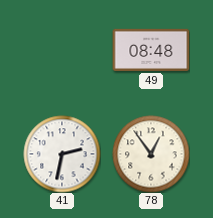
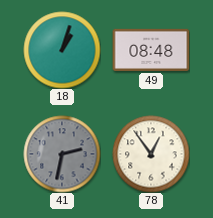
18: none -> 1:03
41 dial: white -> grey
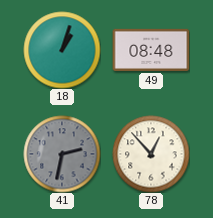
78: 12:54 -> 12:53
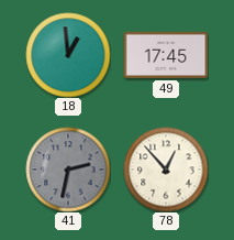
18: 1:03 -> 12:59
49: 08:48 -> 17:45
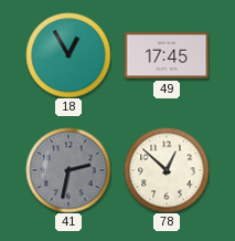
18: 12:59 -> 12:55
78: 12:53 -> 12:52
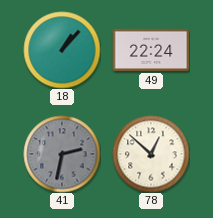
18: 12:55 -> 1:07
49: 17:45 -> 22:24
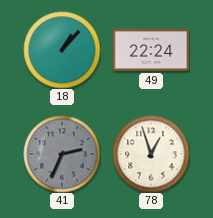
41: 2:32 -> 2:34
78: 12:52 -> 12:57
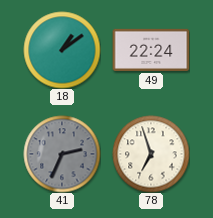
18: 1:07 -> 1:09
78: 12:57 -> 6:57
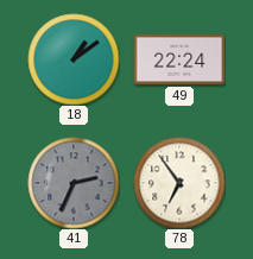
78: 6:57 -> 6:54
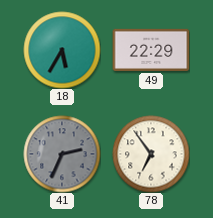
18: 1:09 -> 5:35
49: 22:24 -> 22:29
